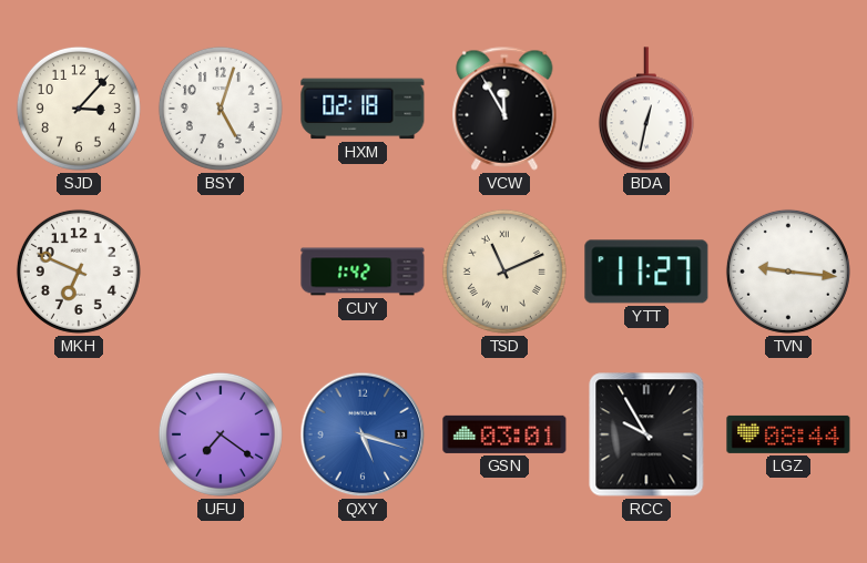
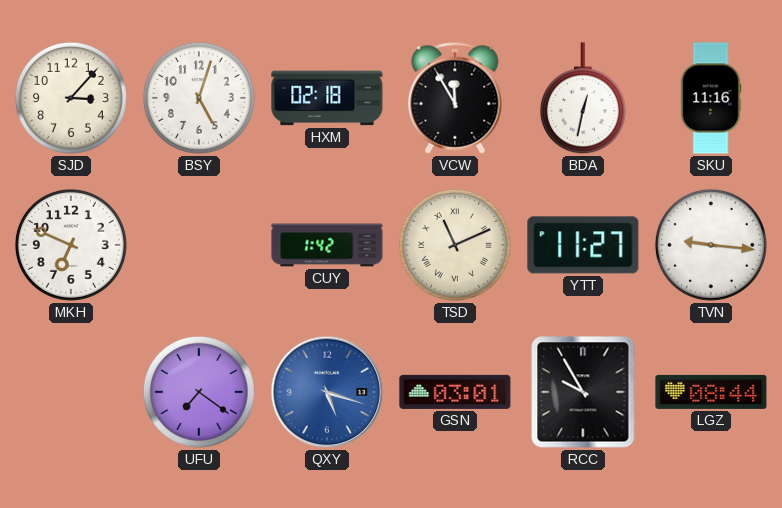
SKU: none -> 11:16
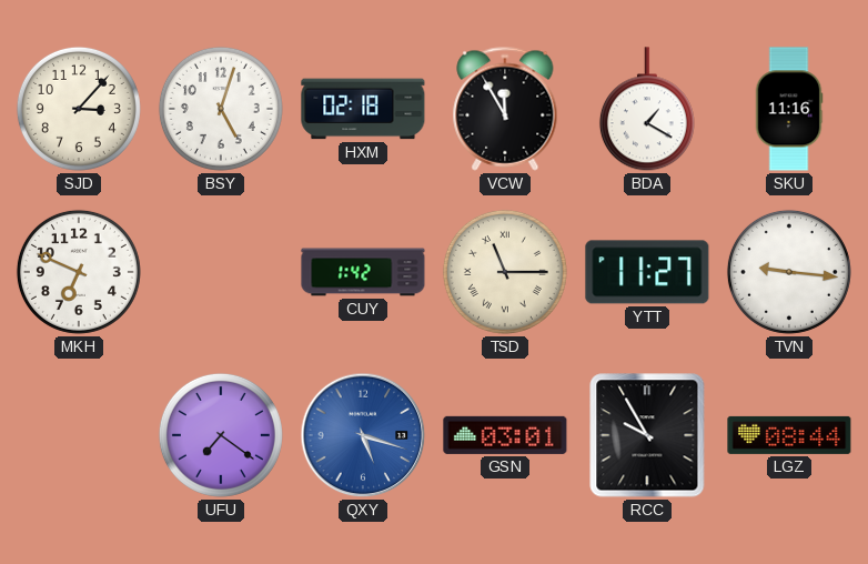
BDA: 12:32 -> 1:20
TSD: 11:11 -> 11:15
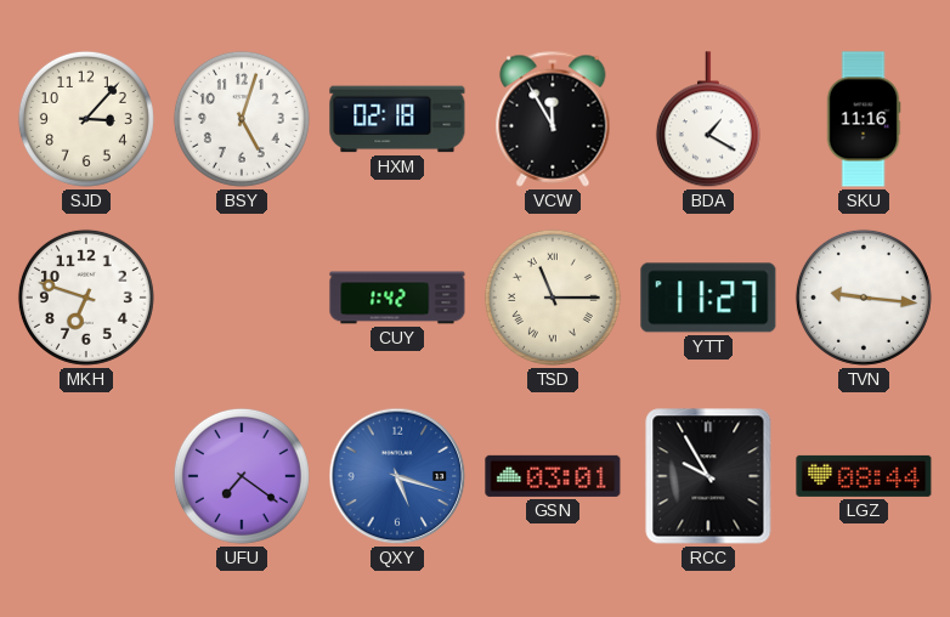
MKH: 6:49 -> 6:48
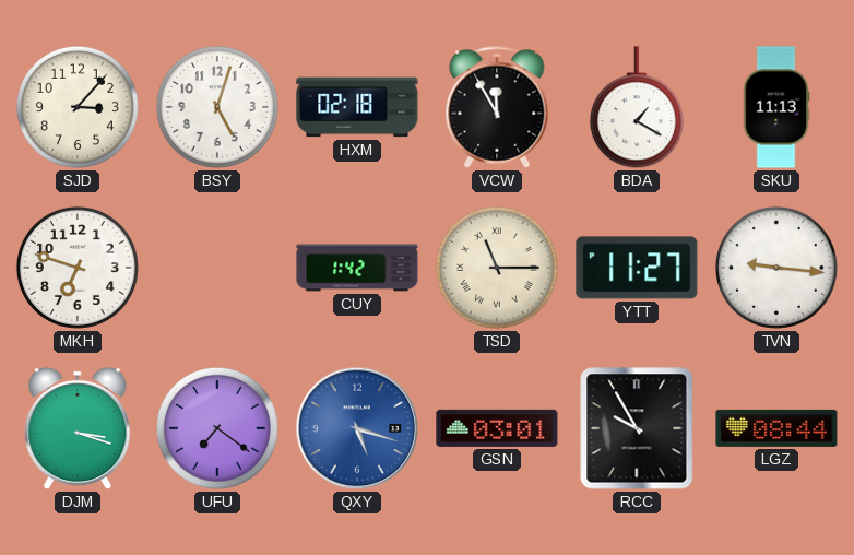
SKU: 11:16 -> 11:13
DJM: none -> 3:18
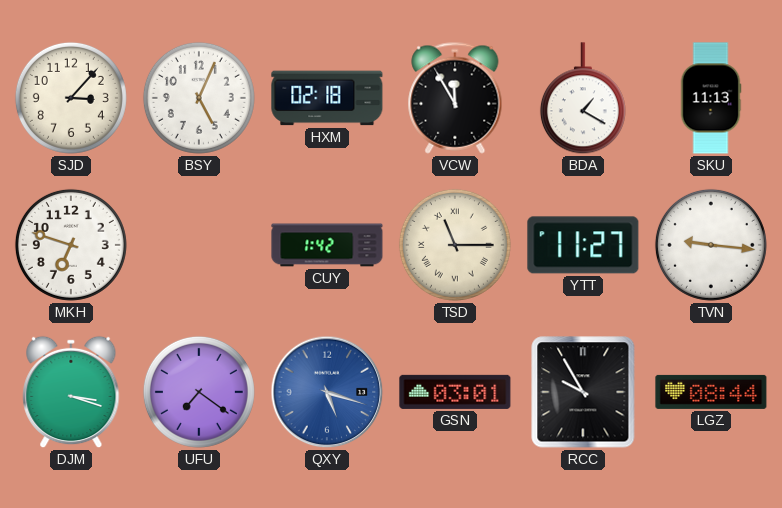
BSY: 5:03 -> 5:04
